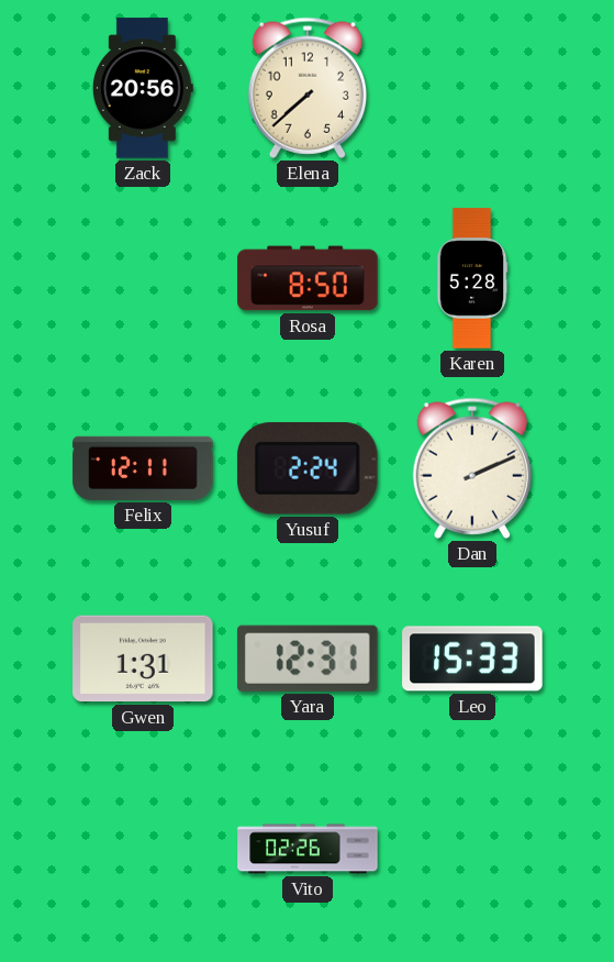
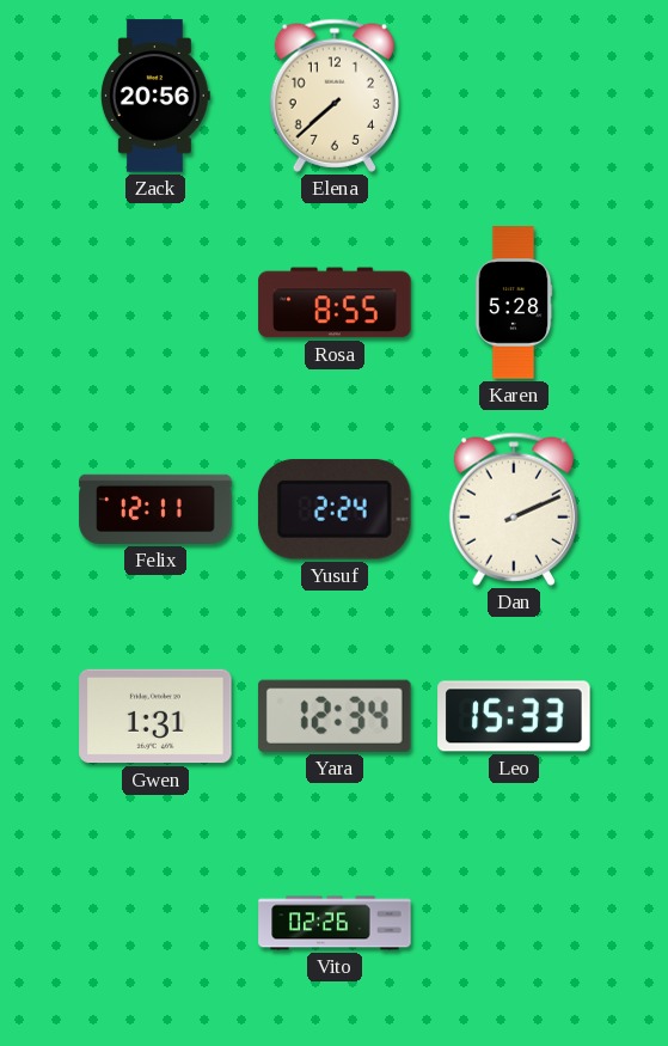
Rosa: 8:50 -> 8:55
Yara: 12:31 -> 12:34
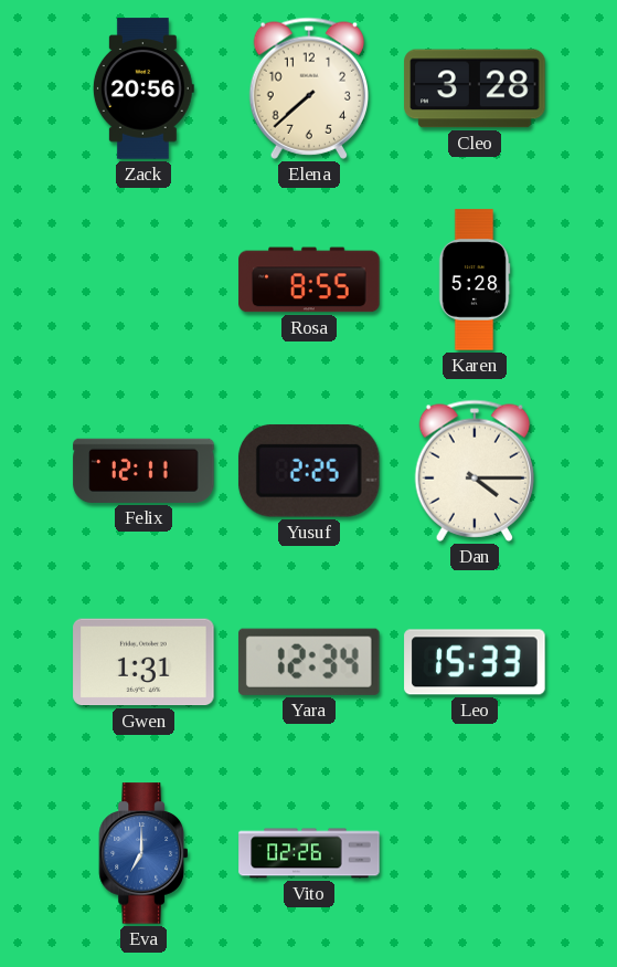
Cleo: none -> 3:28
Yusuf: 2:24 -> 2:25
Dan: 2:11 -> 4:15
Eva: none -> 7:00
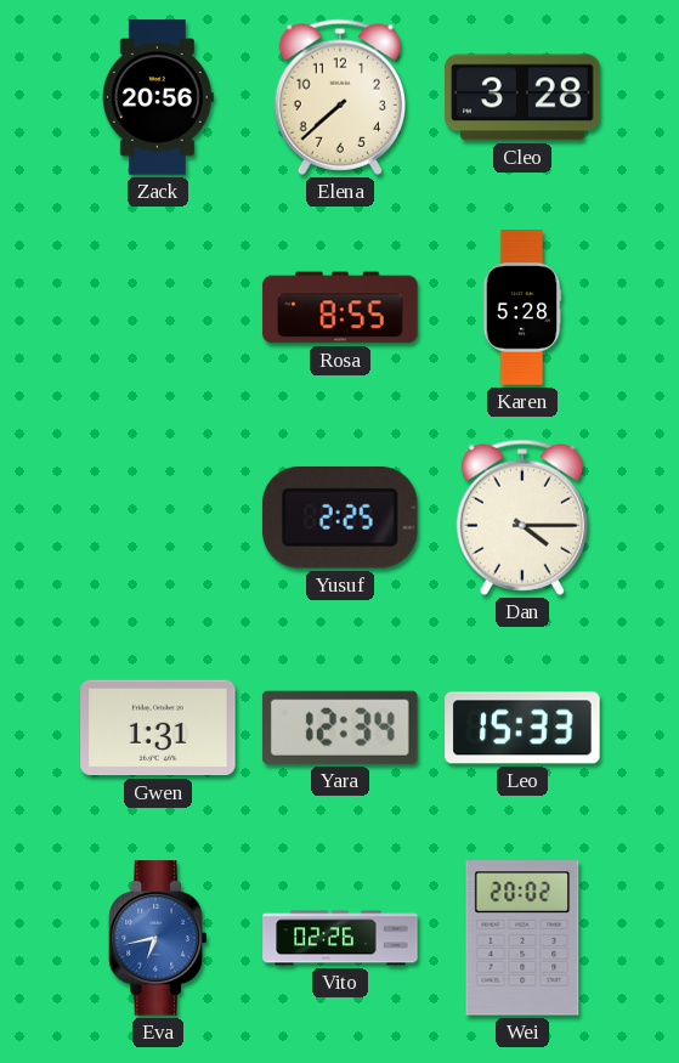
Felix: 12:11 -> none
Eva: 7:00 -> 6:43
Wei: none -> 20:02
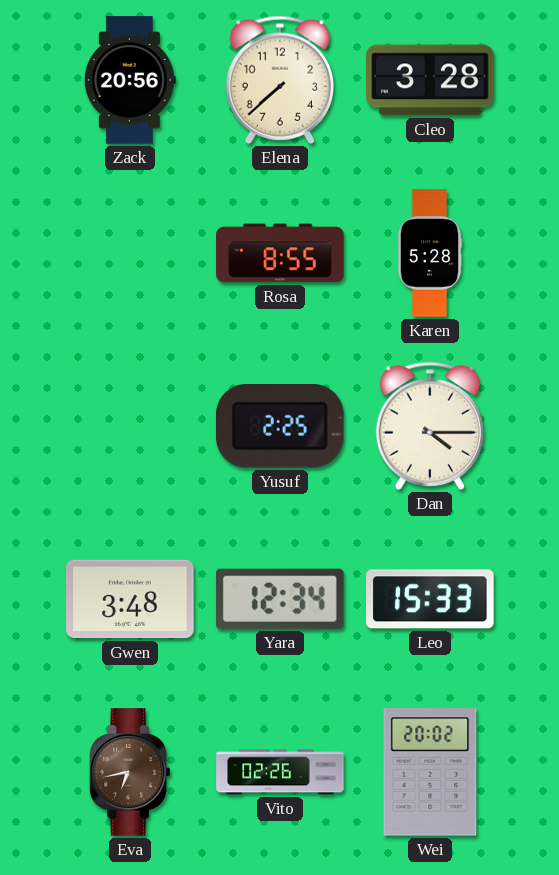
Gwen: 1:31 -> 3:48
Eva dial: blue -> brown
